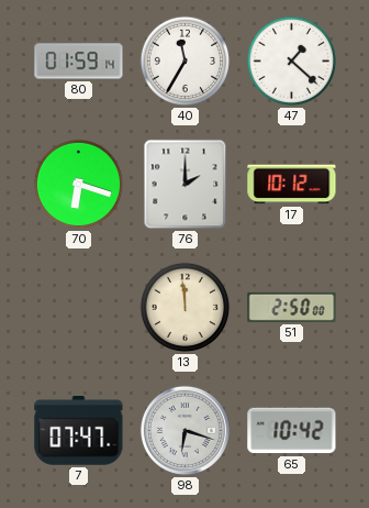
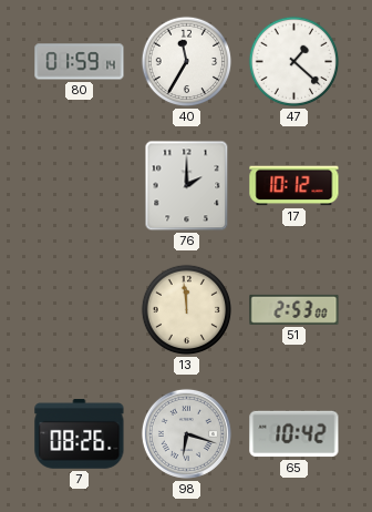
70: 6:18 -> none
51: 2:50 -> 2:53
7: 07:47 -> 08:26
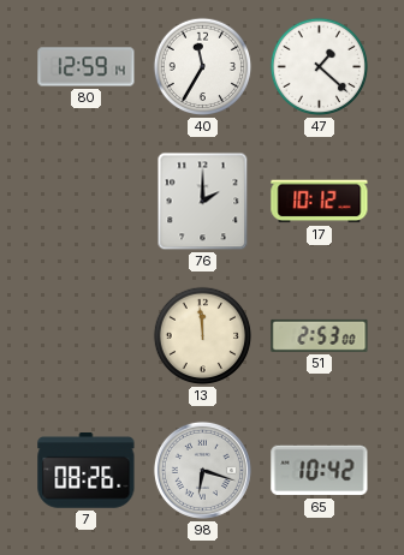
80: 01:59 -> 12:59
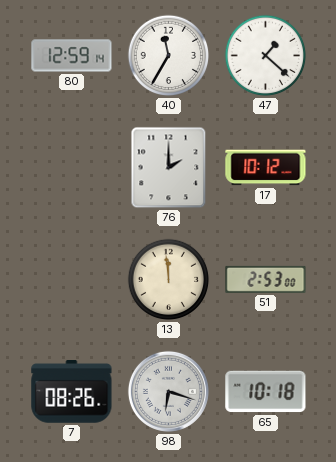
65: 10:42 -> 10:18
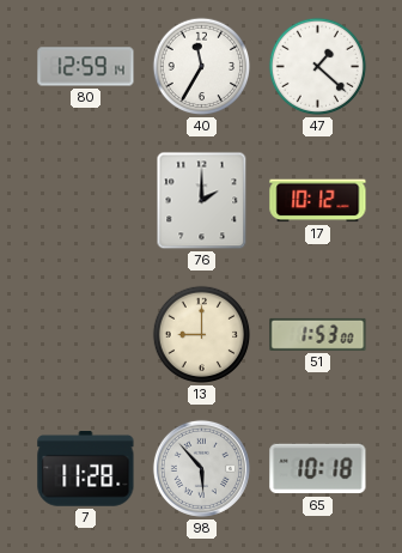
13: 11:59 -> 9:00
51: 2:53 -> 1:53
7: 08:26 -> 11:28
98: 6:18 -> 5:53
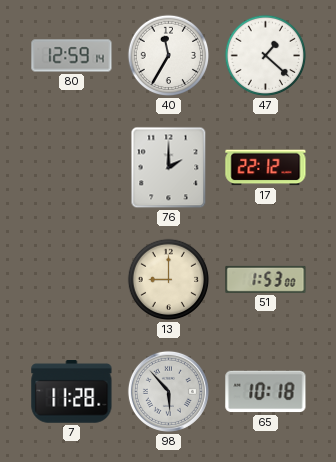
17: 10:12 -> 22:12
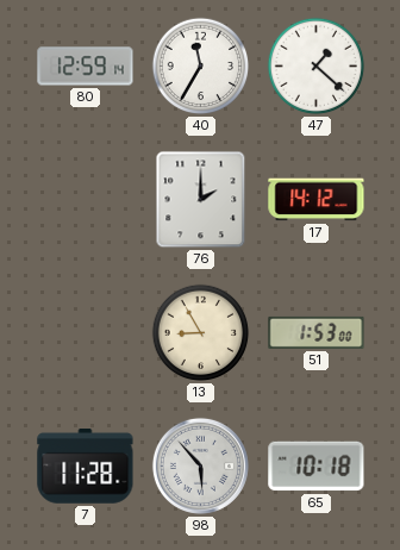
17: 22:12 -> 14:12
13: 9:00 -> 8:55
